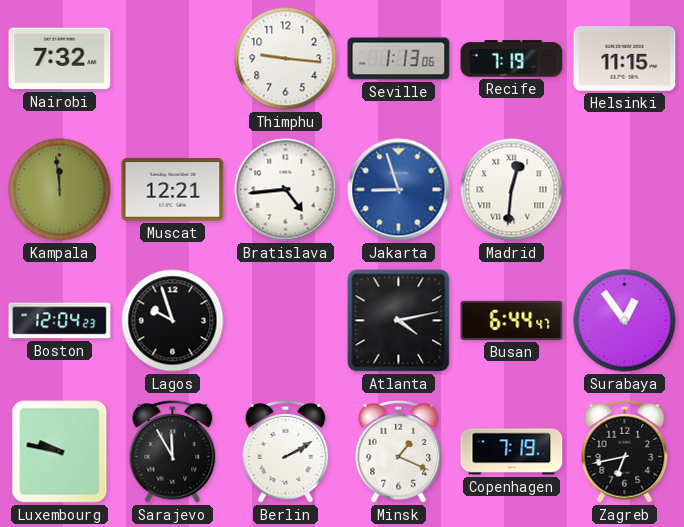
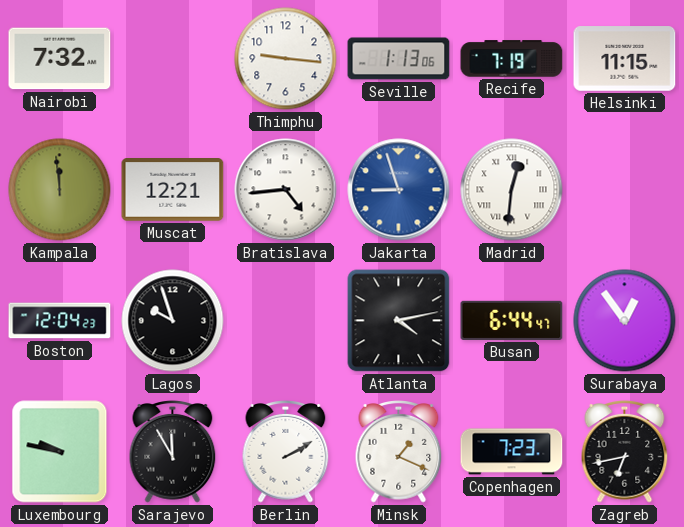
Copenhagen: 7:19 -> 7:23
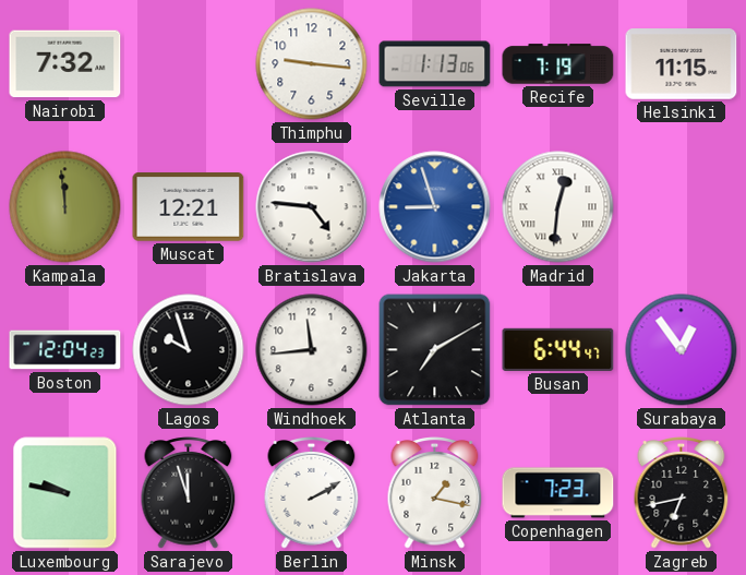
Bratislava: 4:44 -> 4:46
Windhoek: none -> 11:44
Atlanta: 4:13 -> 7:10
Sarajevo: 11:55 -> 11:57
Minsk: 1:19 -> 1:17
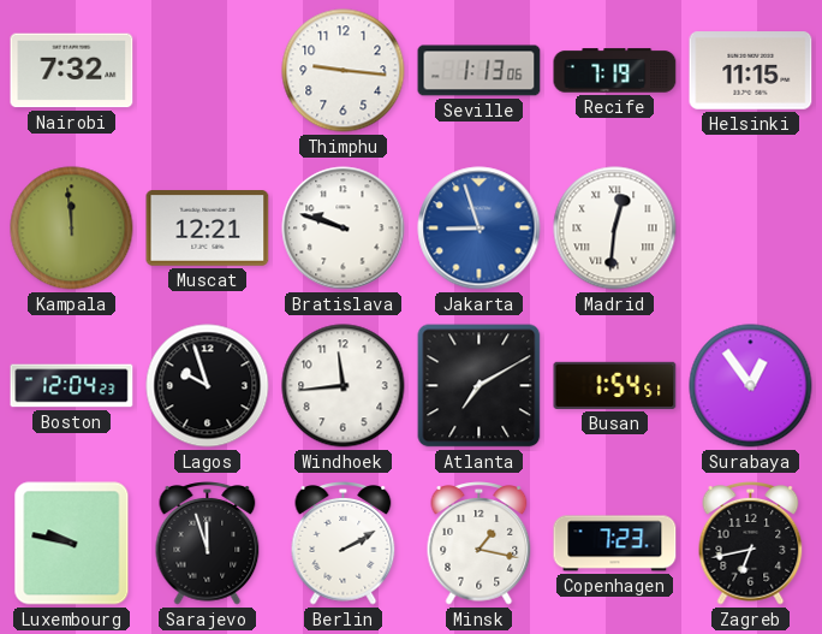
Bratislava: 4:46 -> 9:48
Busan: 6:44 -> 1:54
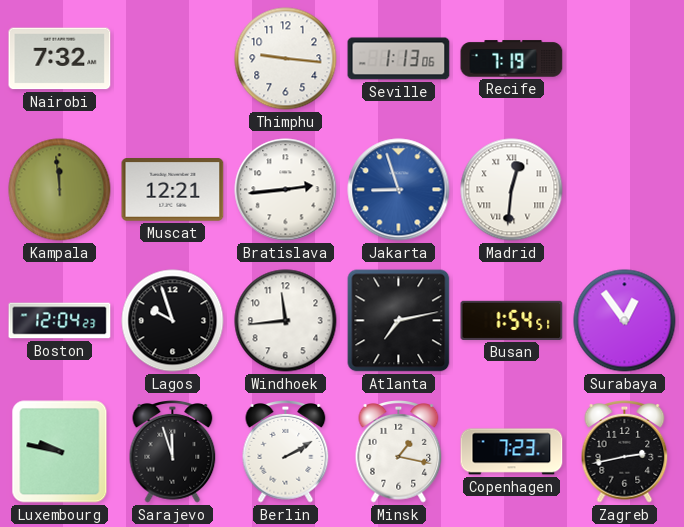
Helsinki: 11:15 -> none
Bratislava: 9:48 -> 2:44
Atlanta: 7:10 -> 7:13
Zagreb: 6:43 -> 2:43
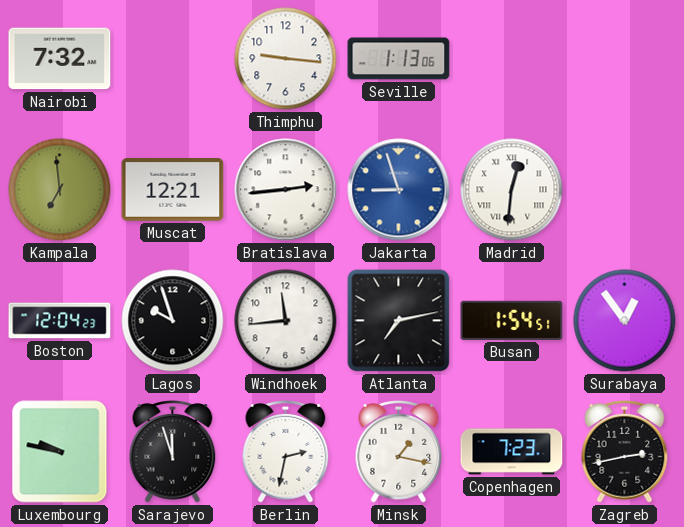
Recife: 7:19 -> none
Kampala: 11:59 -> 6:59
Berlin: 2:10 -> 2:32
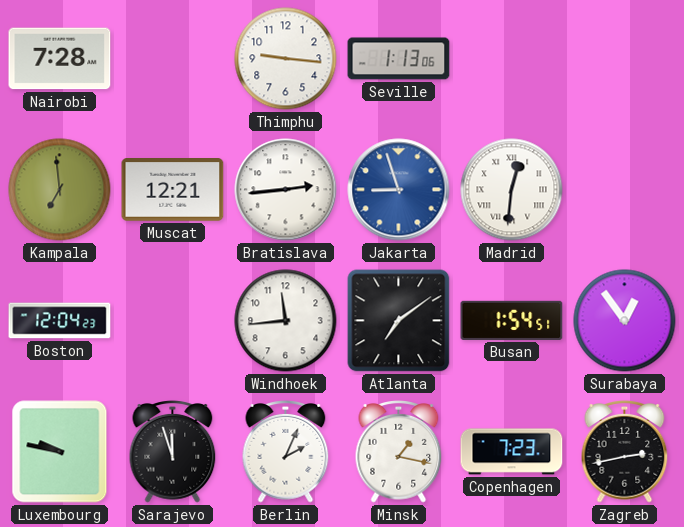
Nairobi: 7:32 -> 7:28
Lagos: 9:57 -> none
Atlanta: 7:13 -> 7:09
Berlin: 2:32 -> 2:04
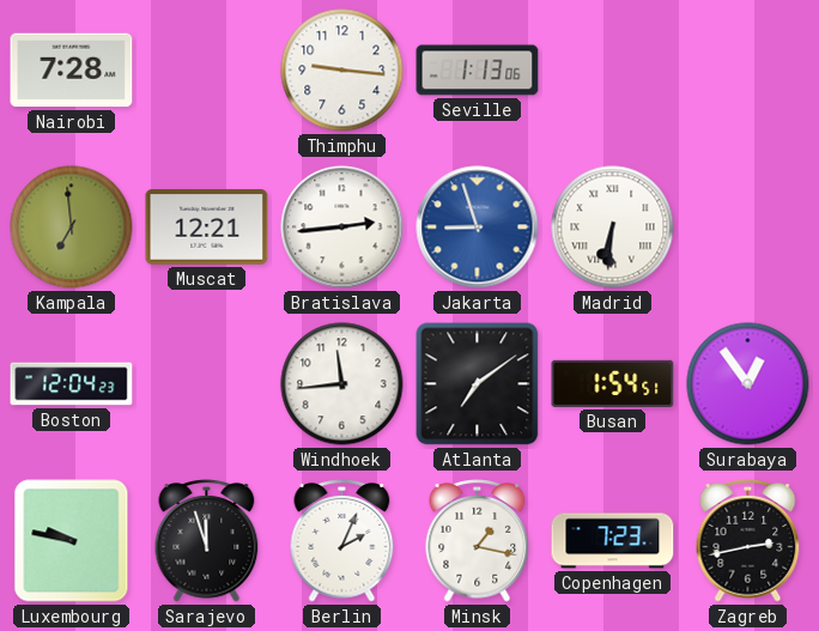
Madrid: 12:31 -> 6:31
